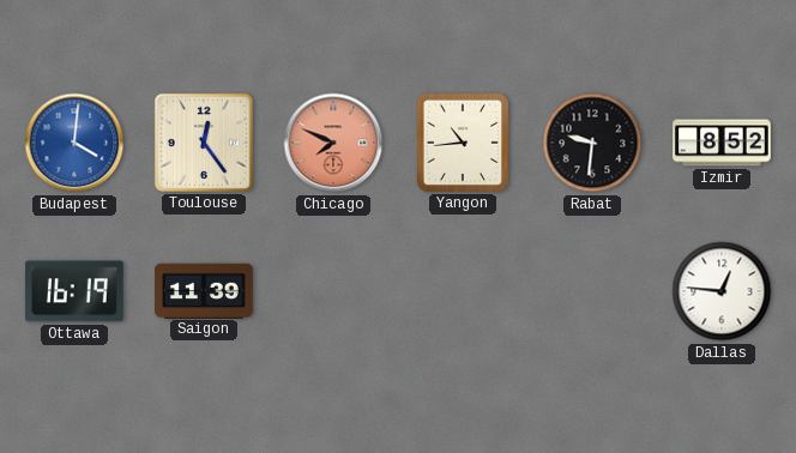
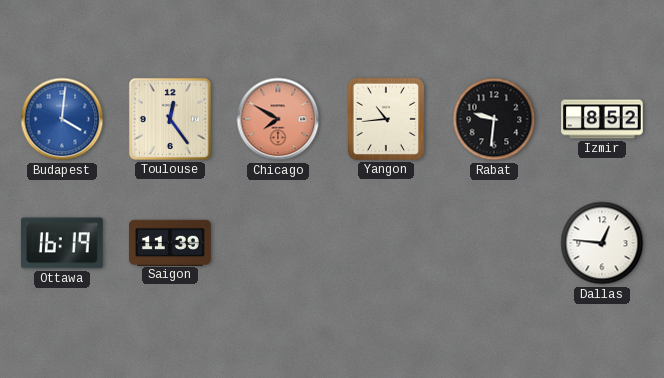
Chicago: 7:49 -> 7:50
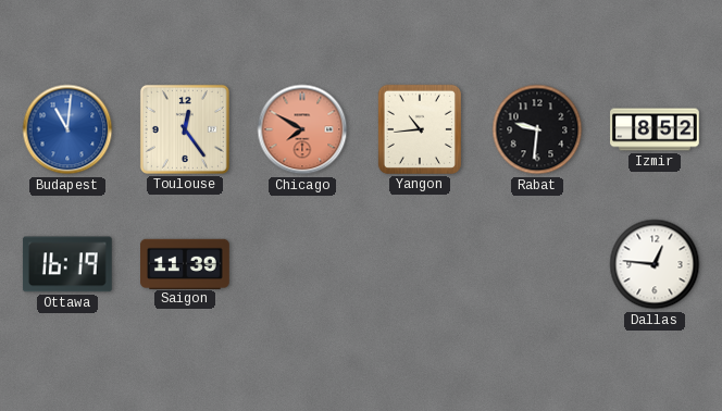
Budapest: 4:01 -> 11:01
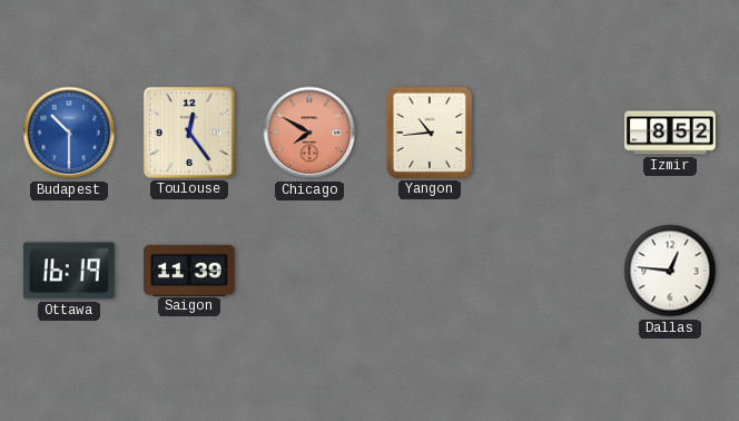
Budapest: 11:01 -> 10:30
Rabat: 9:31 -> none
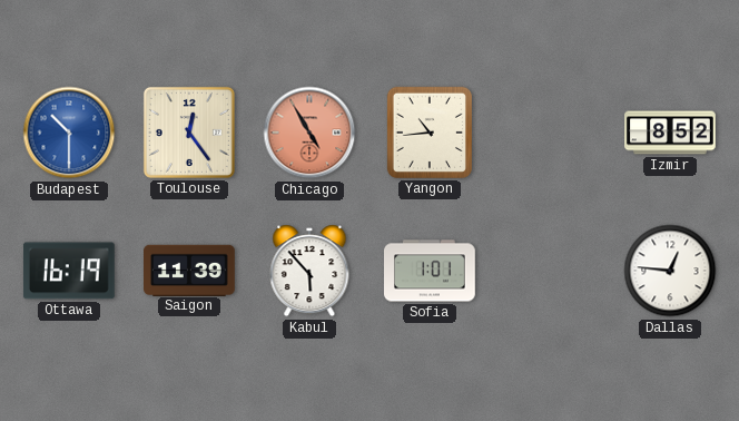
Chicago: 7:50 -> 4:55
Kabul: none -> 5:53
Sofia: none -> 1:01
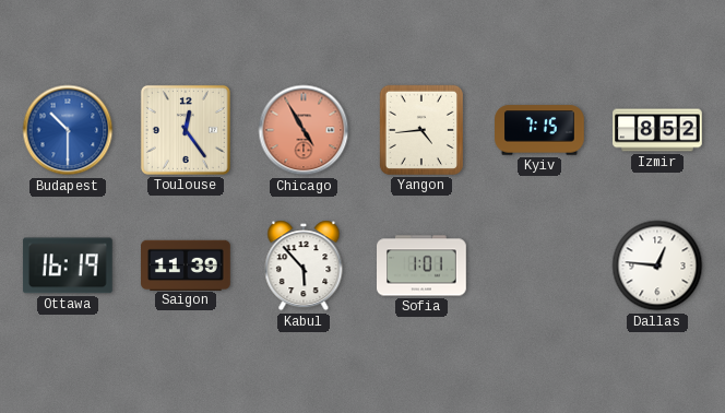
Yangon: 10:44 -> 4:44
Kyiv: none -> 7:15
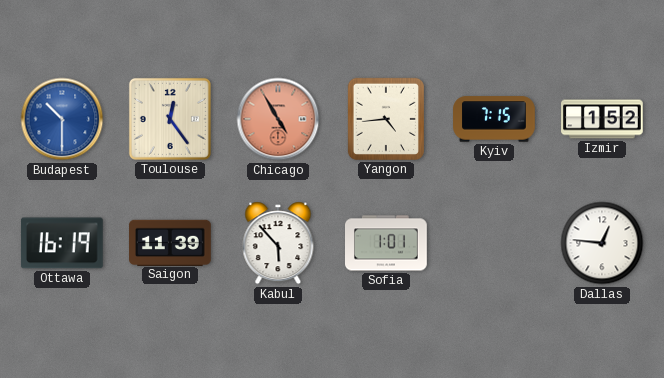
Izmir: 8:52 -> 1:52
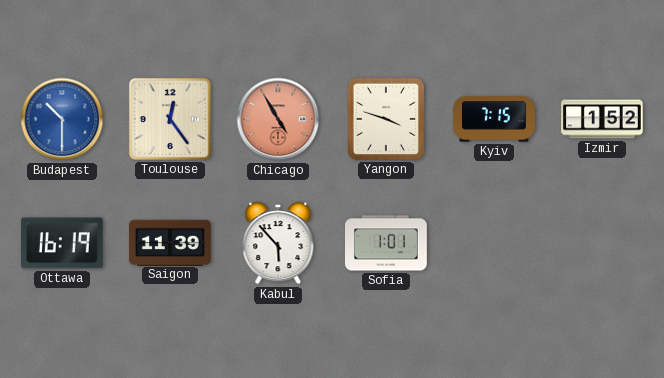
Yangon: 4:44 -> 3:48
Dallas: 12:46 -> none
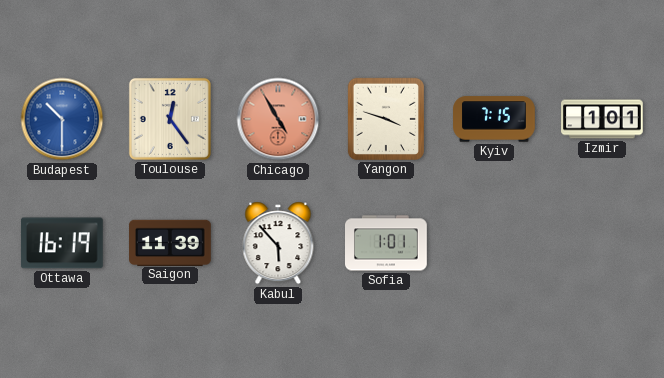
Izmir: 1:52 -> 1:01
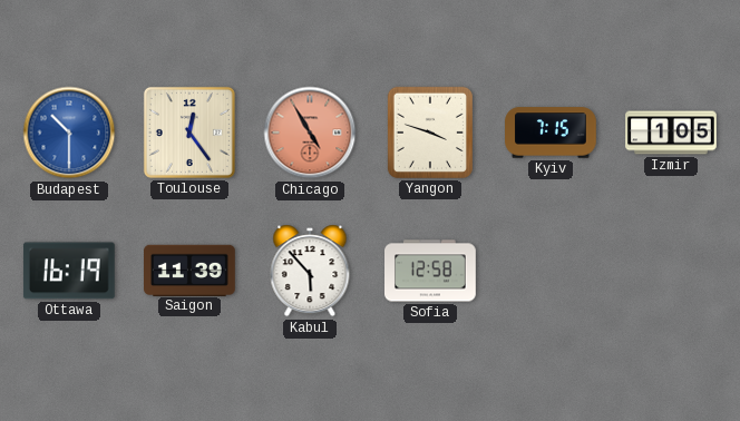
Izmir: 1:01 -> 1:05
Sofia: 1:01 -> 12:58
